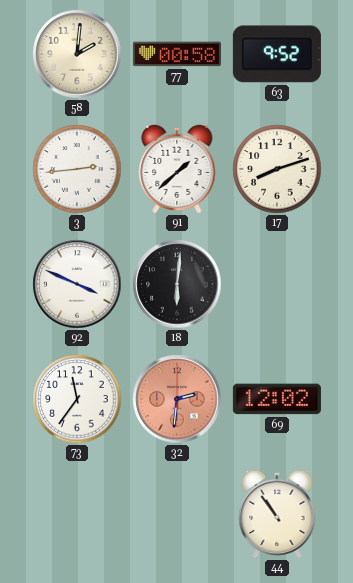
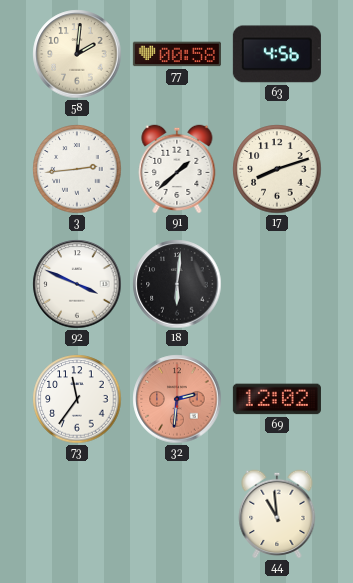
63: 9:52 -> 4:56
44: 10:54 -> 10:59
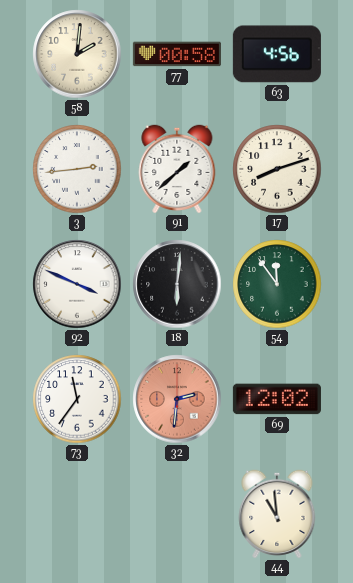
54: none -> 11:54
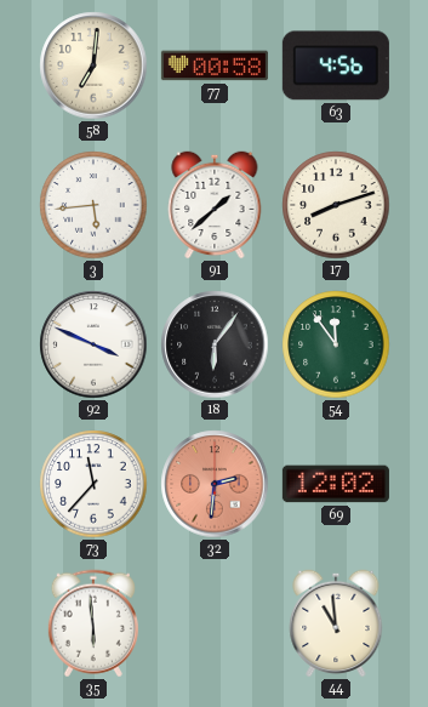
58: 2:01 -> 7:01
3: 2:44 -> 5:44
18: 6:01 -> 6:06
73: 11:36 -> 11:37
35: none -> 5:59
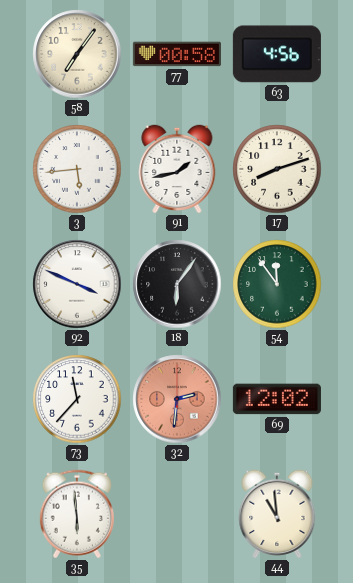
58: 7:01 -> 7:06
91: 1:38 -> 1:43
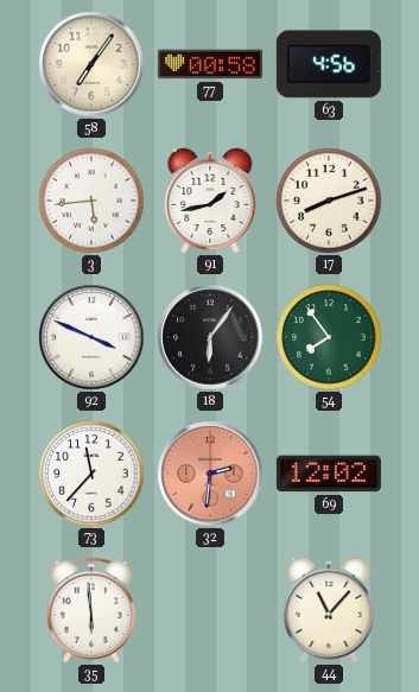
54: 11:54 -> 7:54
44: 10:59 -> 11:07
